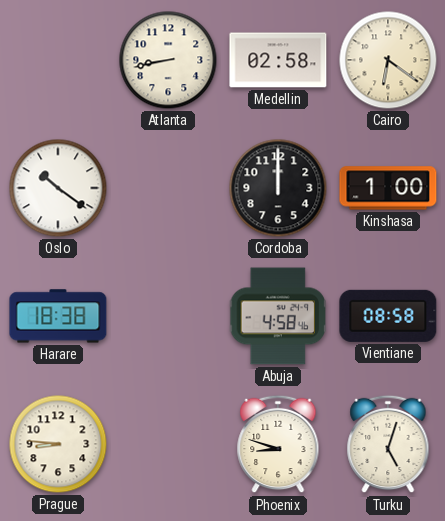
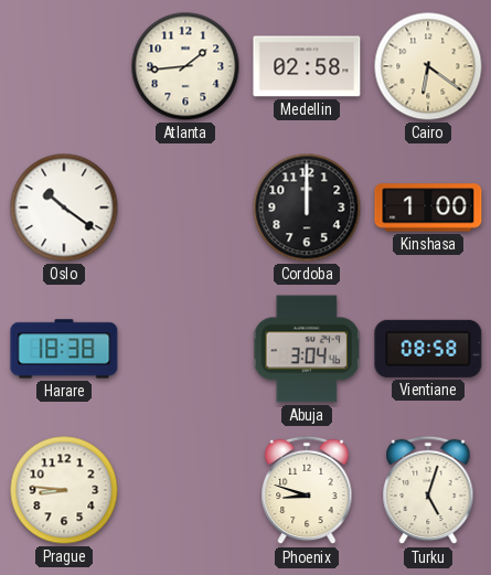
Atlanta: 8:43 -> 1:44
Abuja: 4:58 -> 3:04
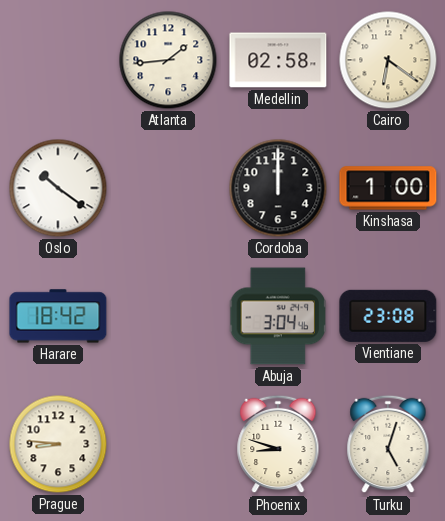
Harare: 18:38 -> 18:42
Vientiane: 08:58 -> 23:08
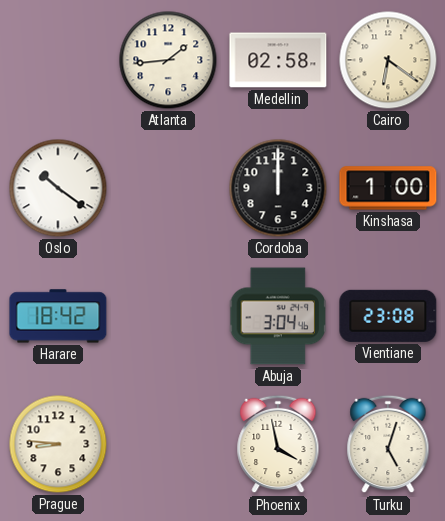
Phoenix: 8:48 -> 3:58
